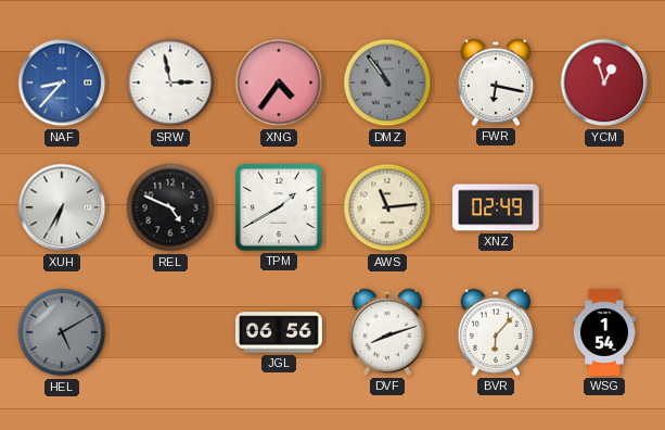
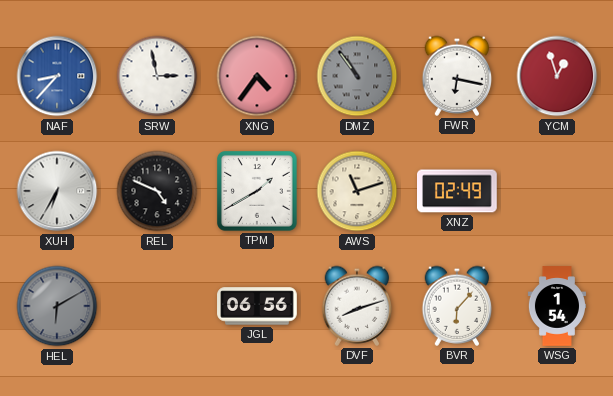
AWS: 11:14 -> 11:12
HEL: 5:10 -> 6:10
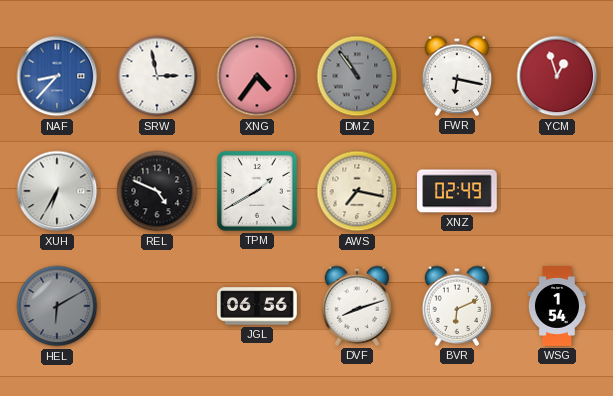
AWS: 11:12 -> 7:17
BVR: 6:07 -> 6:11
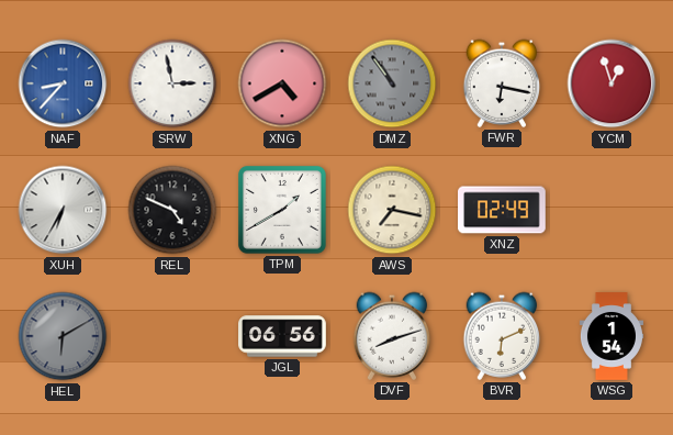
XNG: 4:36 -> 4:40
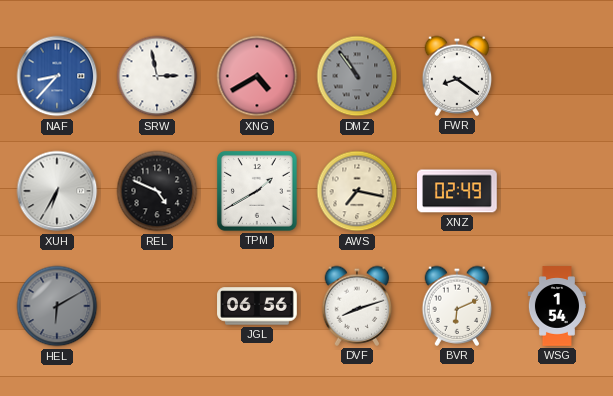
FWR: 6:17 -> 8:21
YCM: 12:57 -> none
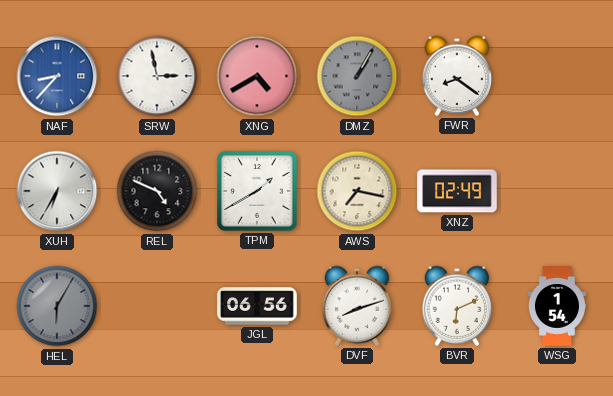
DMZ: 10:54 -> 1:05
HEL: 6:10 -> 6:05
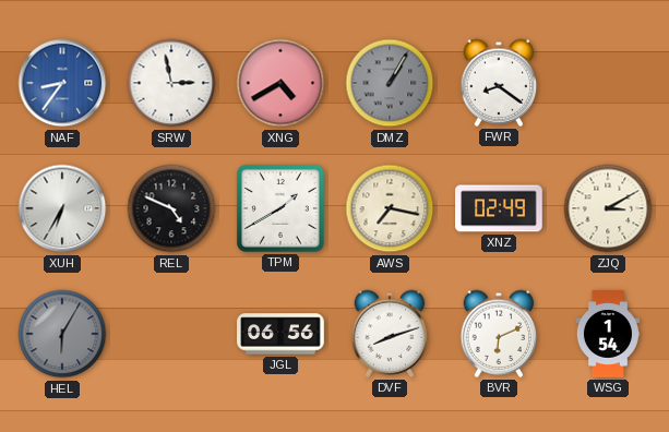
NAF: 8:37 -> 8:36
ZJQ: none -> 3:10
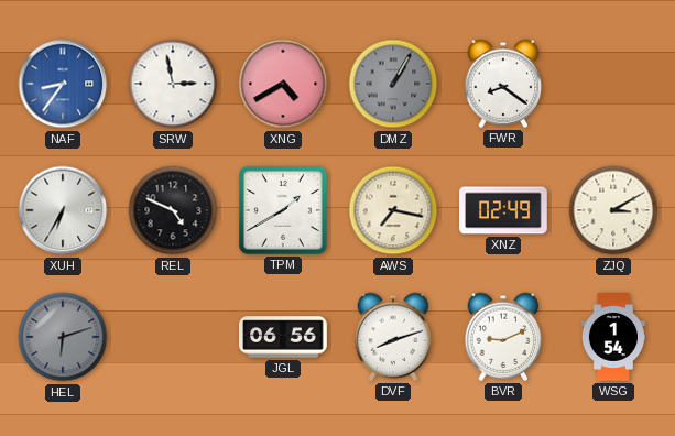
HEL: 6:05 -> 6:12
BVR: 6:11 -> 9:11
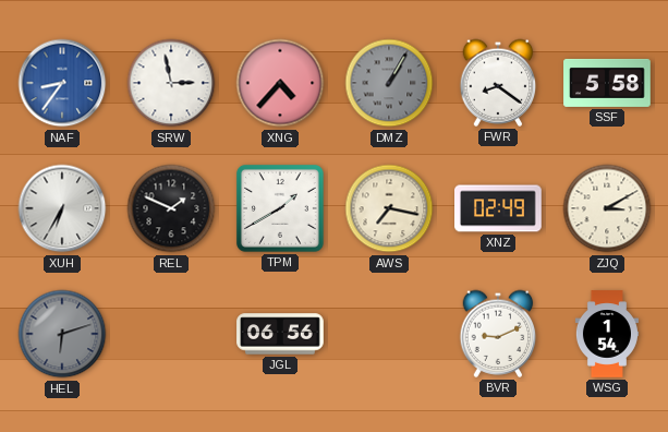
XNG: 4:40 -> 4:37
SSF: none -> 5:58
REL: 4:49 -> 1:49
DVF: 8:12 -> none
